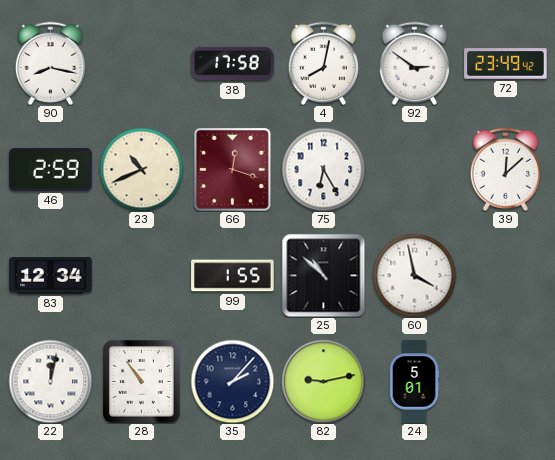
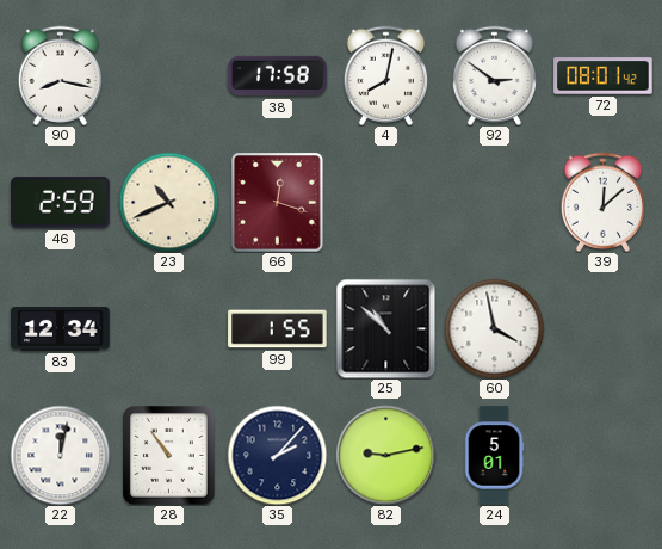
72: 23:49 -> 08:01
75: 6:25 -> none
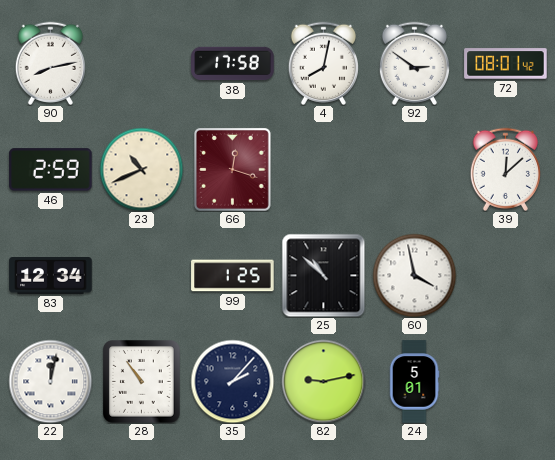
90: 8:17 -> 8:13
99: 1:55 -> 1:25
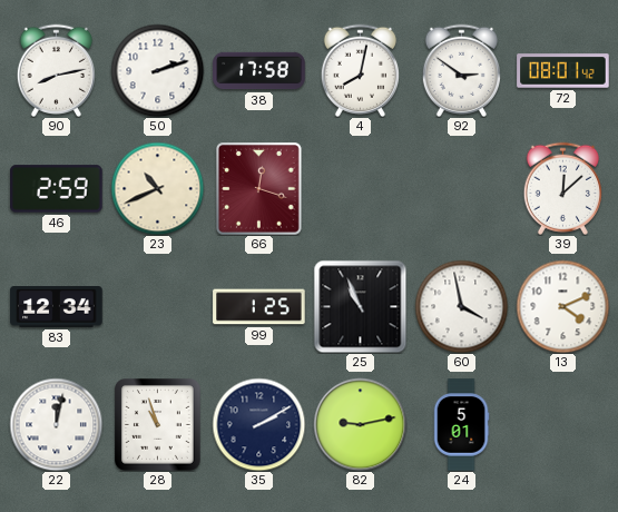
50: none -> 2:12
25: 10:52 -> 10:56
13: none -> 4:11
28: 10:54 -> 10:57
35: 2:07 -> 2:10
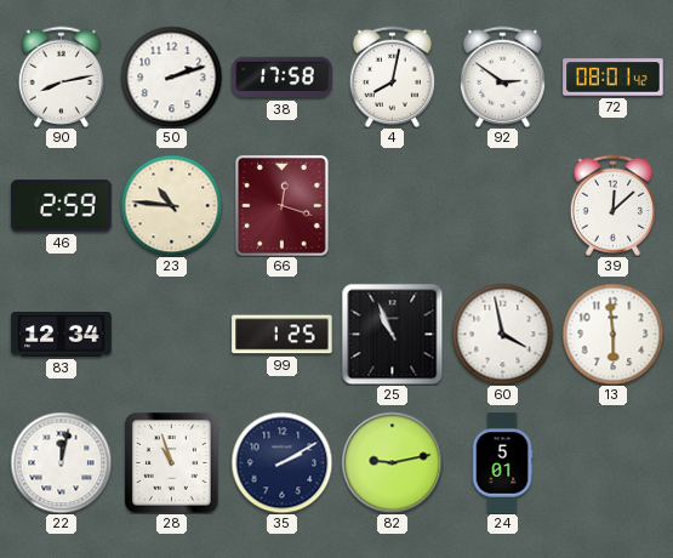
23: 10:41 -> 10:46
13: 4:11 -> 5:59
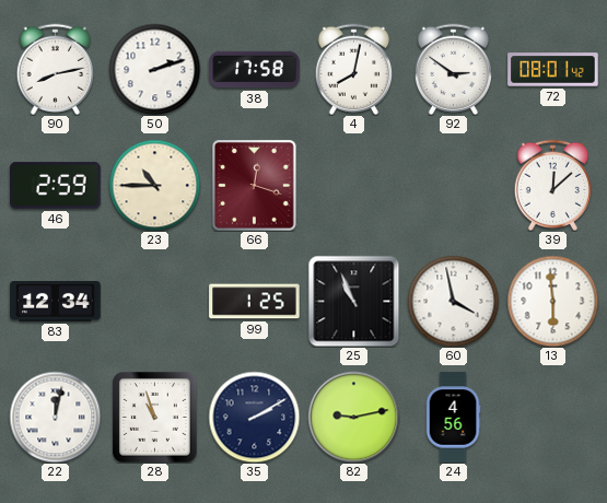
23: 10:46 -> 10:45
24: 5:01 -> 4:56
